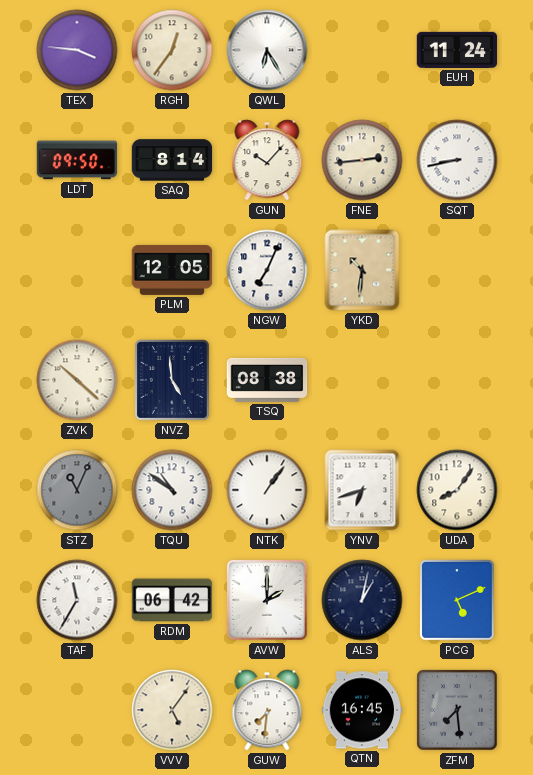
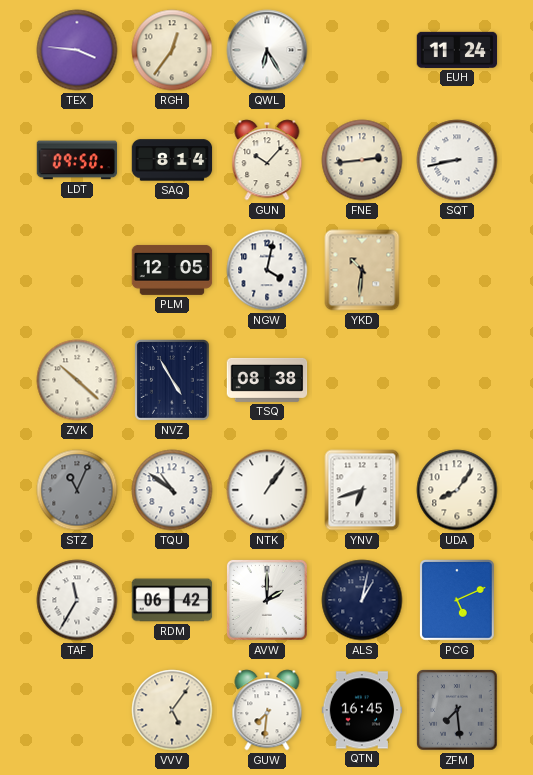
NGW: 7:04 -> 4:02
NVZ: 4:59 -> 4:55
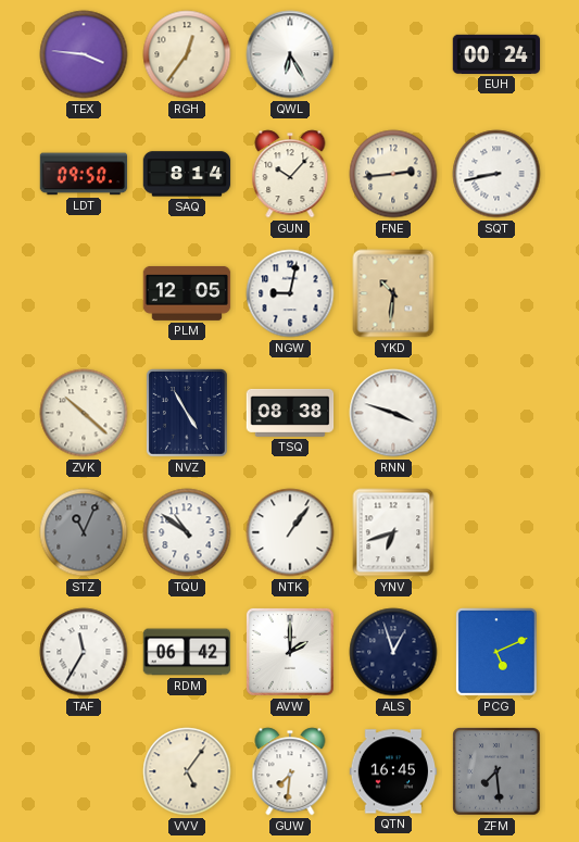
EUH: 11:24 -> 00:24
NGW: 4:02 -> 9:02
RNN: none -> 3:48
UDA: 8:06 -> none
ALS: 1:02 -> 12:57
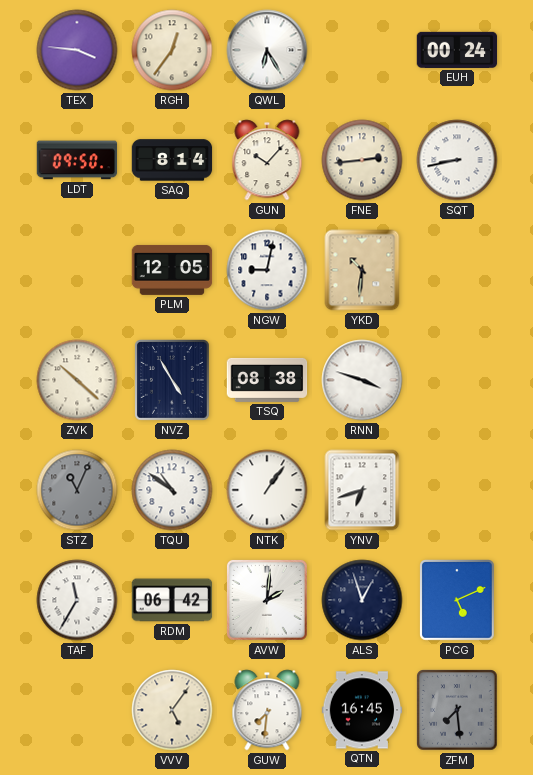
AVW: 2:00 -> 2:01
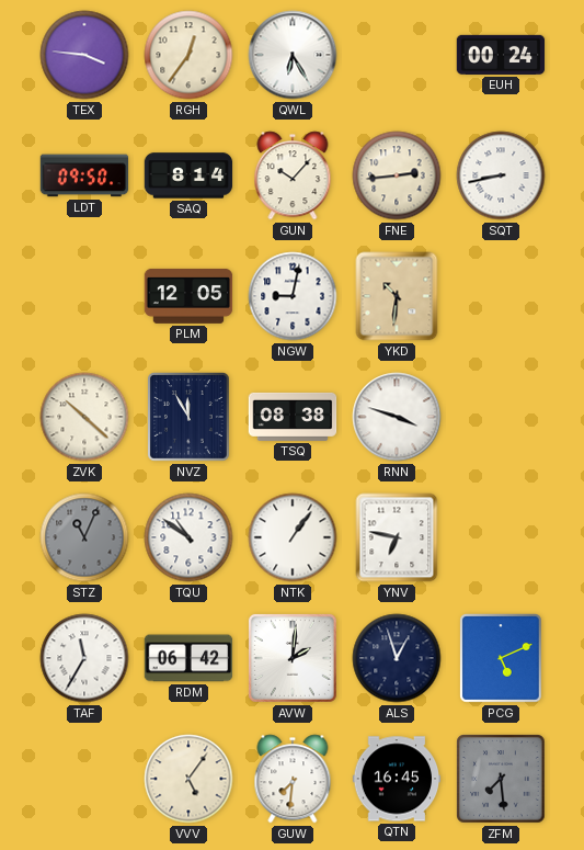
NVZ: 4:55 -> 11:55
YNV: 6:42 -> 6:47
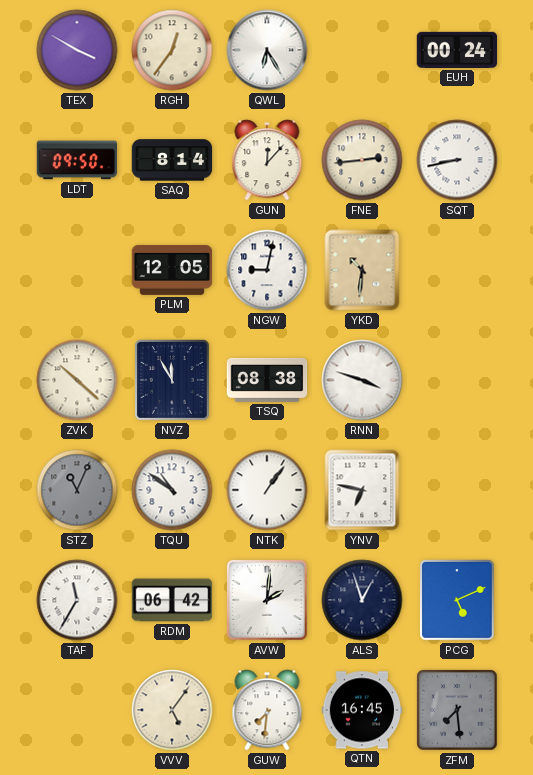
TEX: 3:46 -> 3:50
GUN: 10:07 -> 12:07
